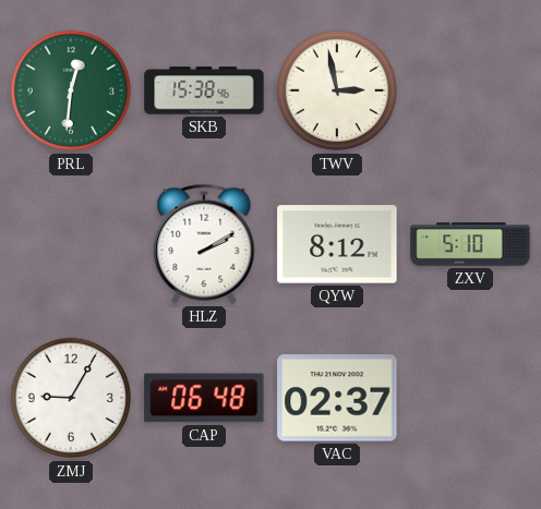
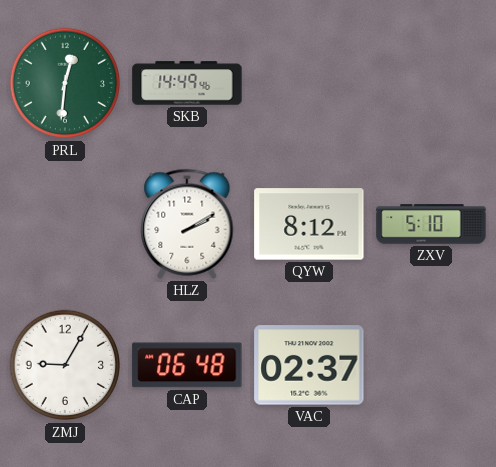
SKB: 15:38 -> 14:49
TWV: 2:58 -> none
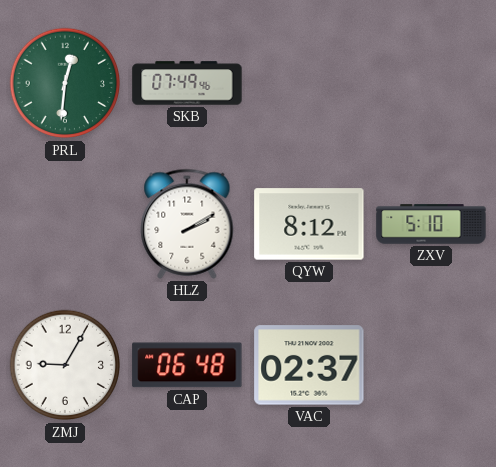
SKB: 14:49 -> 07:49
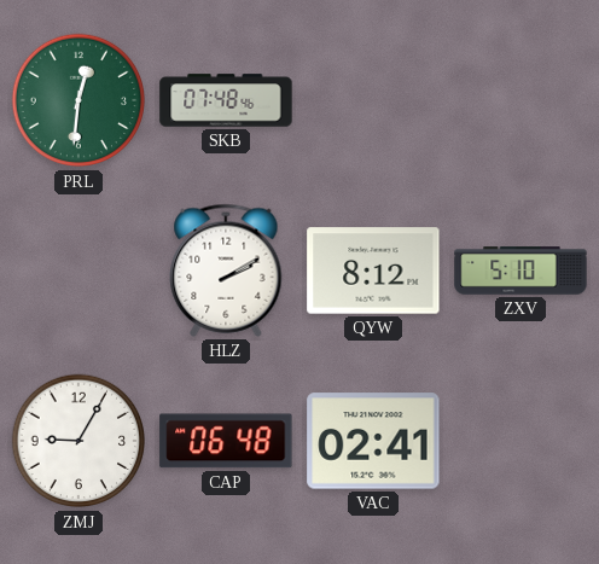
SKB: 07:49 -> 07:48
VAC: 02:37 -> 02:41
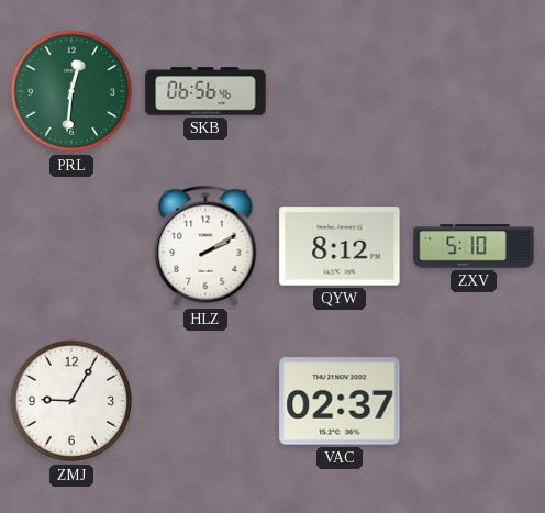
SKB: 07:48 -> 06:56
CAP: 06:48 -> none
VAC: 02:41 -> 02:37
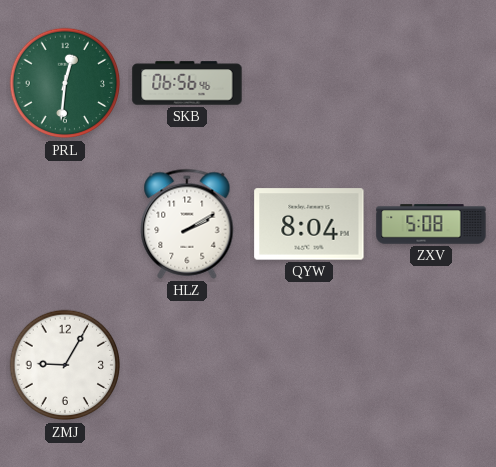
QYW: 8:12 -> 8:04
ZXV: 5:10 -> 5:08
VAC: 02:37 -> none
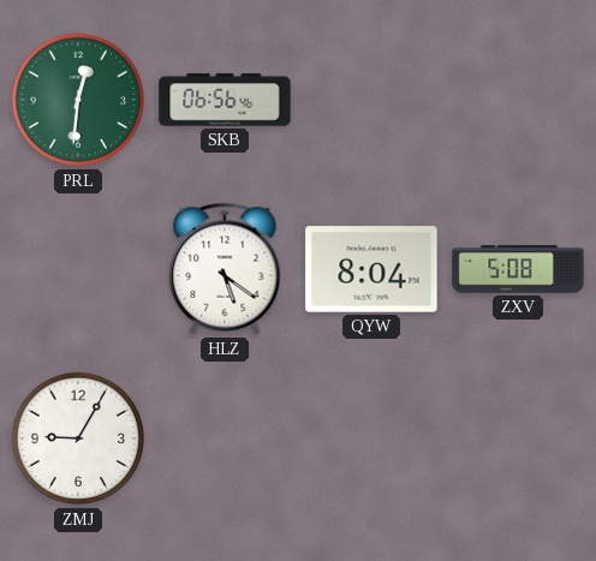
HLZ: 2:10 -> 5:21
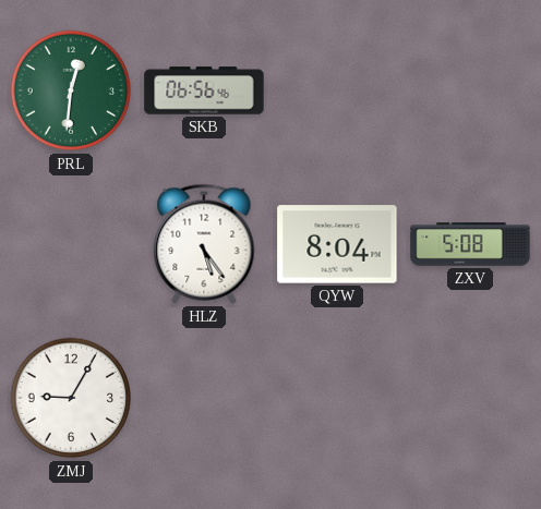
HLZ: 5:21 -> 5:24
